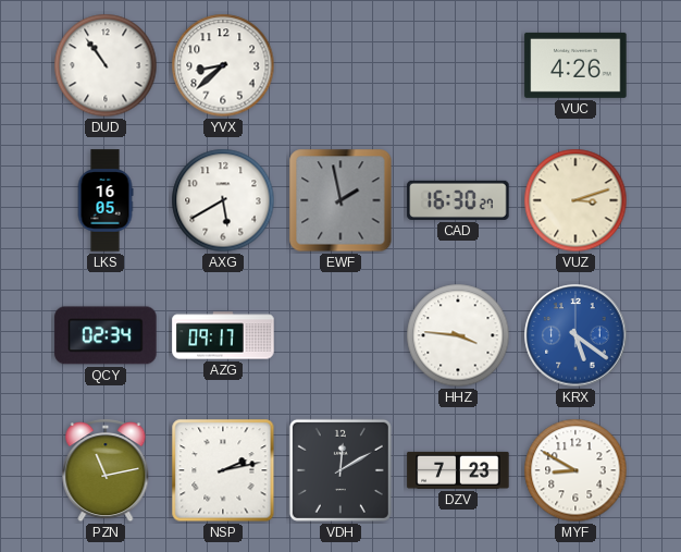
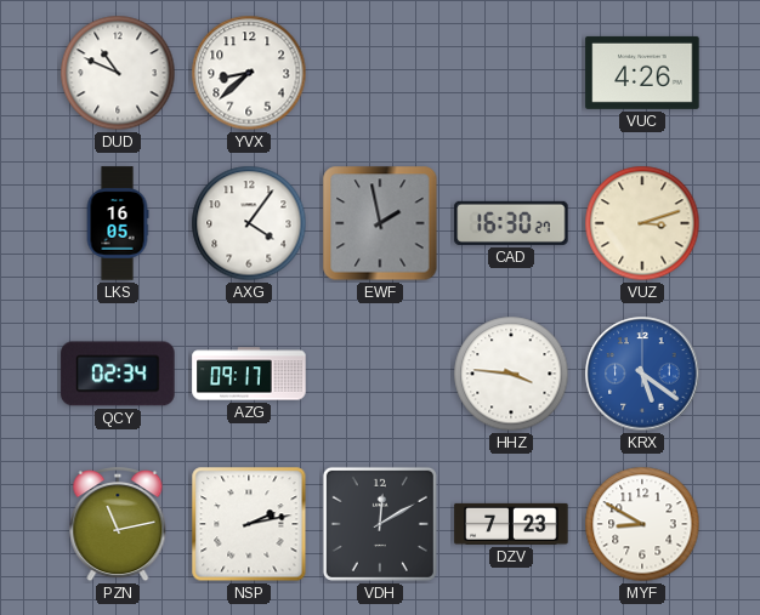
DUD: 10:54 -> 10:49
AXG: 5:40 -> 4:06
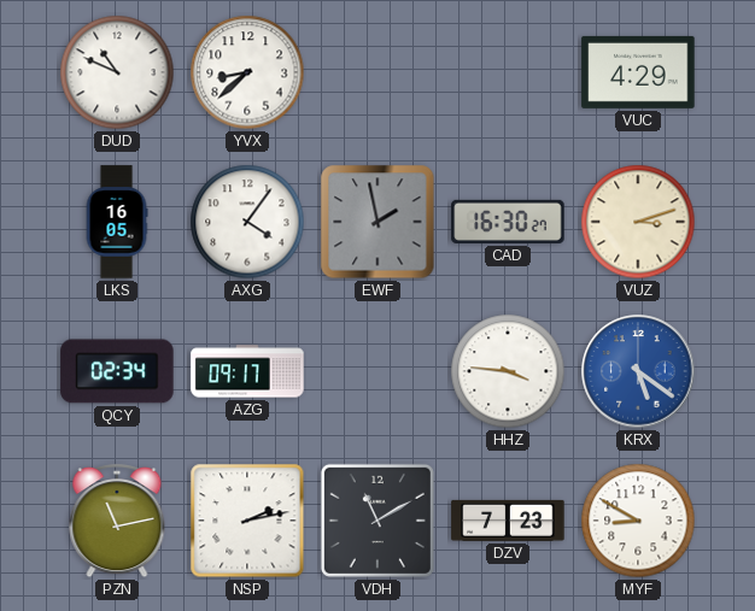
VUC: 4:26 -> 4:29
VDH: 12:10 -> 11:10
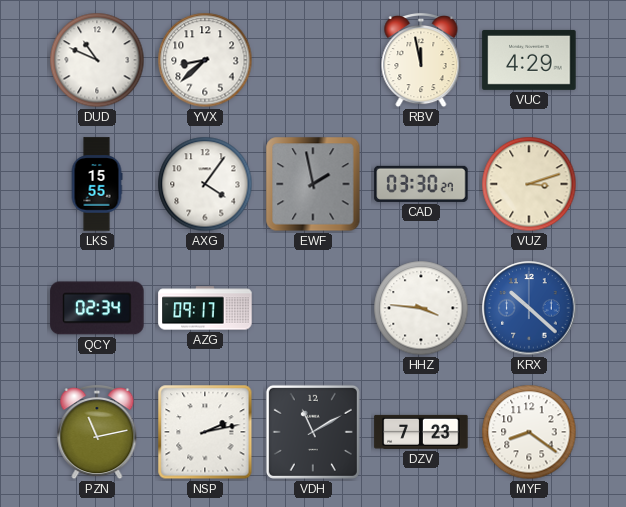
RBV: none -> 11:58
LKS: 16:05 -> 15:55
CAD: 16:30 -> 03:30
KRX: 5:21 -> 10:22
MYF: 8:50 -> 8:21
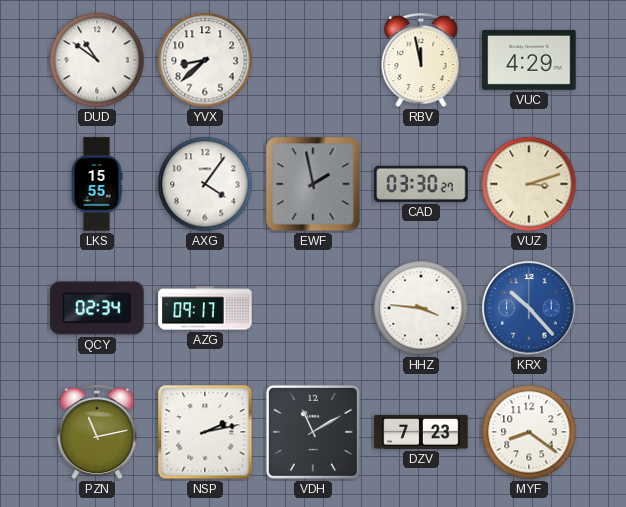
DUD: 10:49 -> 10:51
KRX: 10:22 -> 10:23
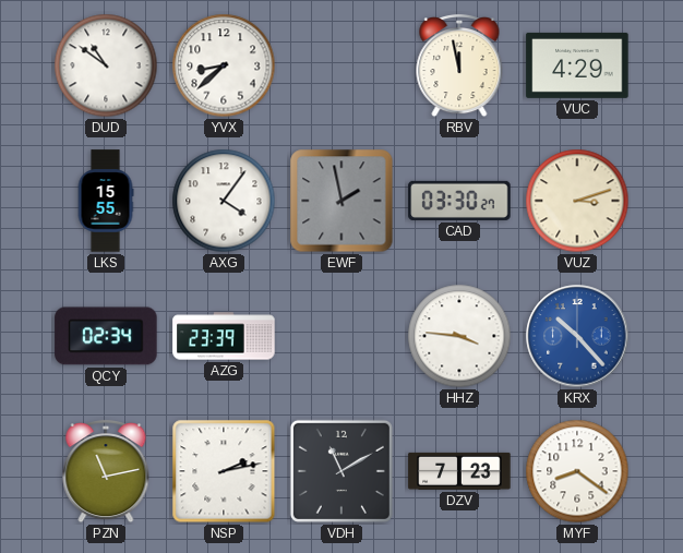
AZG: 09:17 -> 23:39
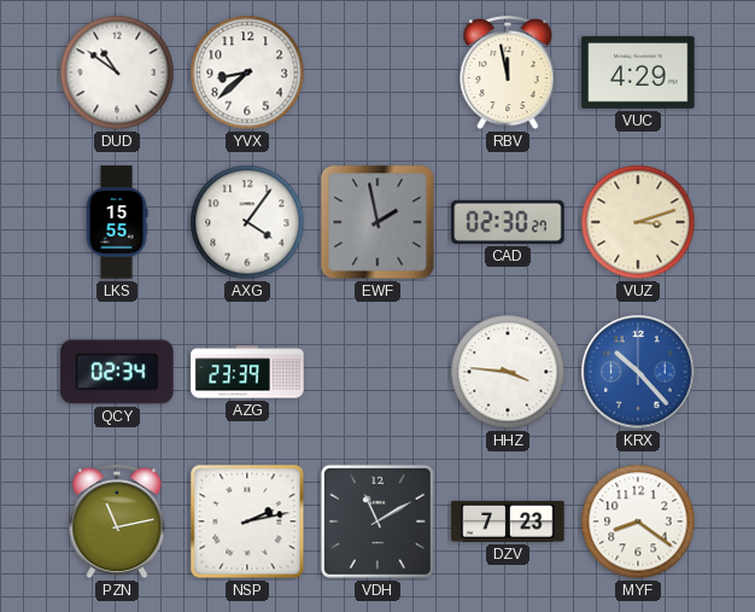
CAD: 03:30 -> 02:30
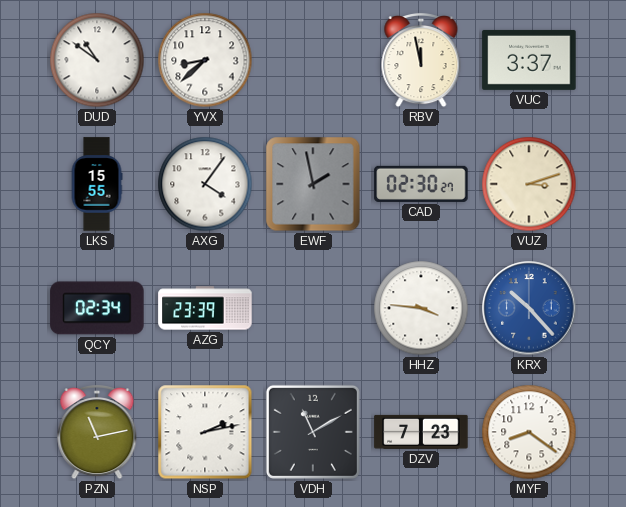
VUC: 4:29 -> 3:37
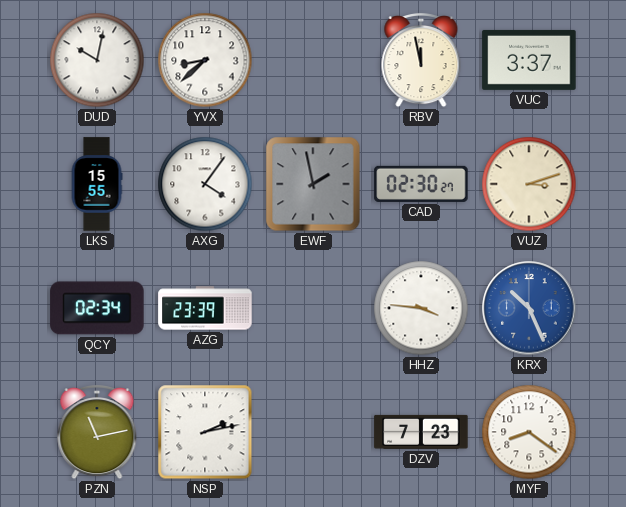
DUD: 10:51 -> 10:02
KRX: 10:23 -> 10:26
VDH: 11:10 -> none
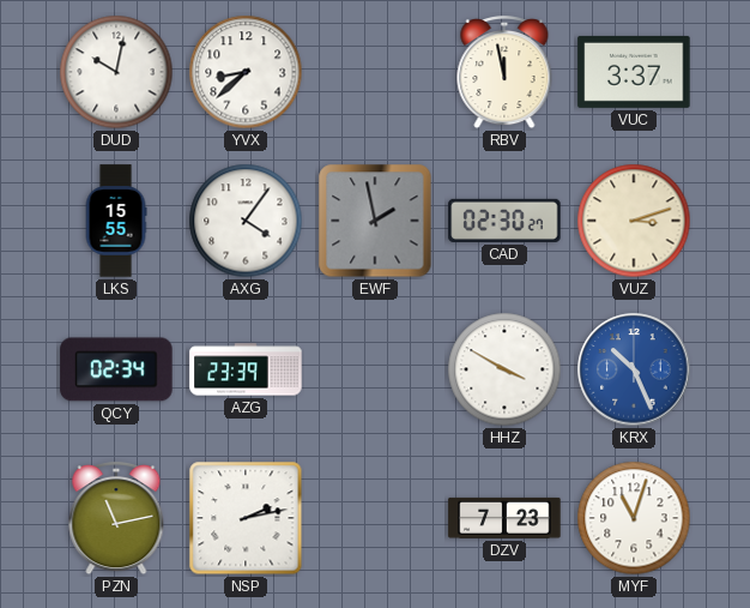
HHZ: 3:46 -> 3:50
MYF: 8:21 -> 11:03
